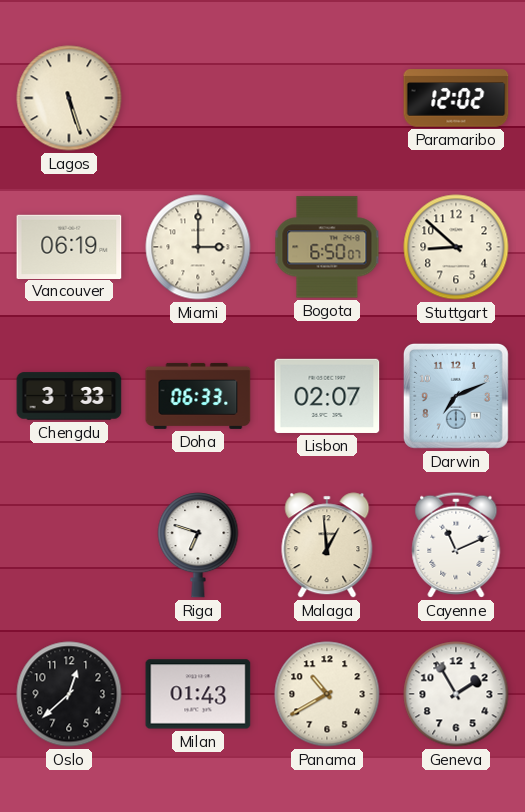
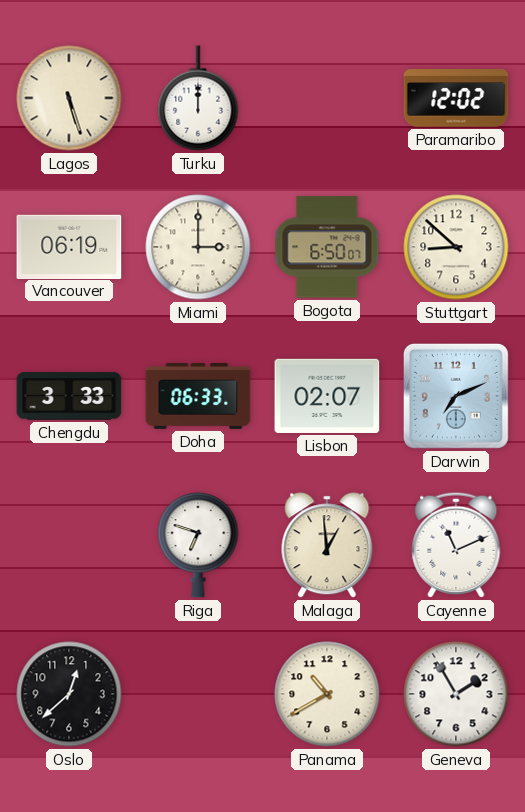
Turku: none -> 12:00
Milan: 01:43 -> none
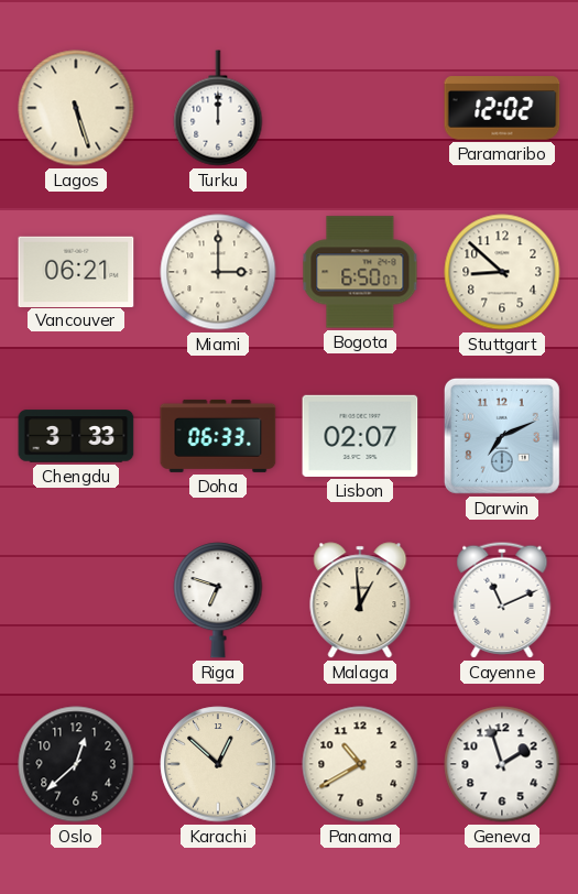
Vancouver: 06:19 -> 06:21
Karachi: none -> 12:52
Geneva: 1:55 -> 1:57
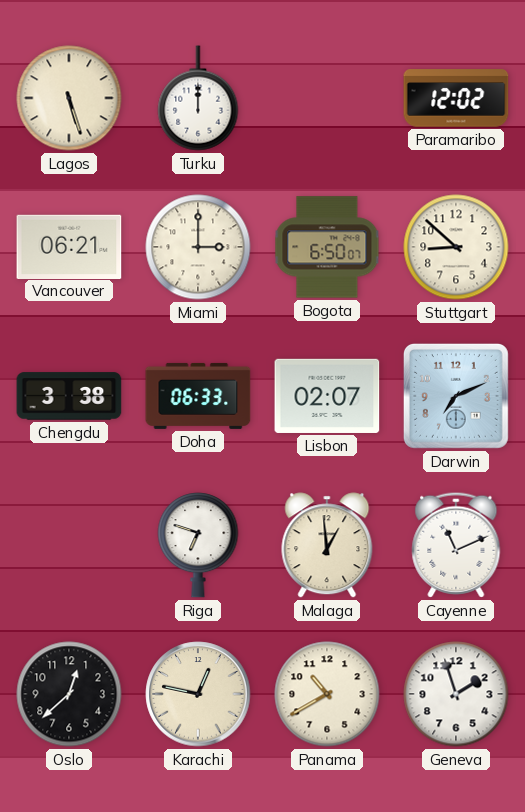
Chengdu: 3:33 -> 3:38
Karachi: 12:52 -> 12:47
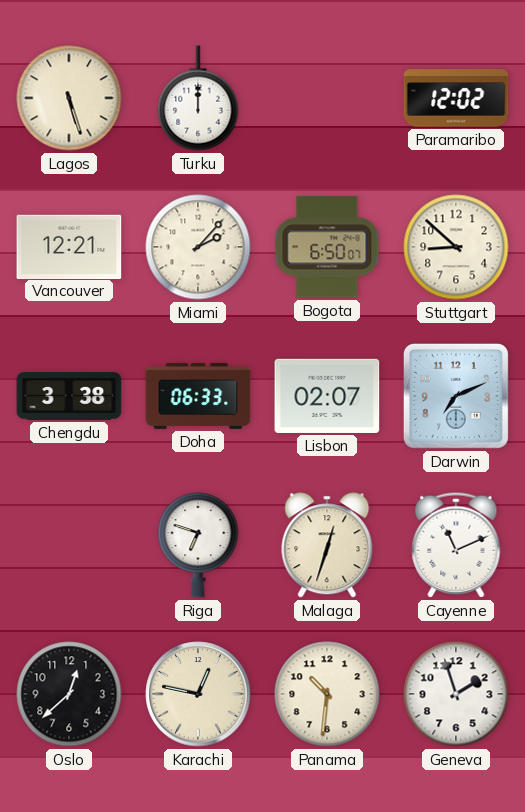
Vancouver: 06:21 -> 12:21
Miami: 3:00 -> 2:07
Malaga: 12:59 -> 12:33
Panama: 10:40 -> 10:31
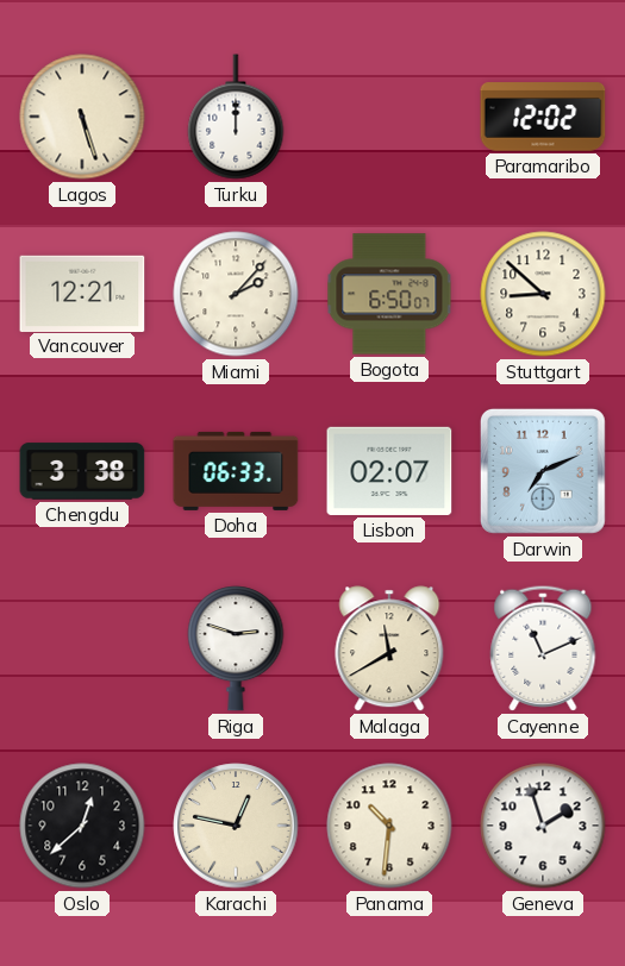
Riga: 6:48 -> 2:48
Malaga: 12:33 -> 11:40
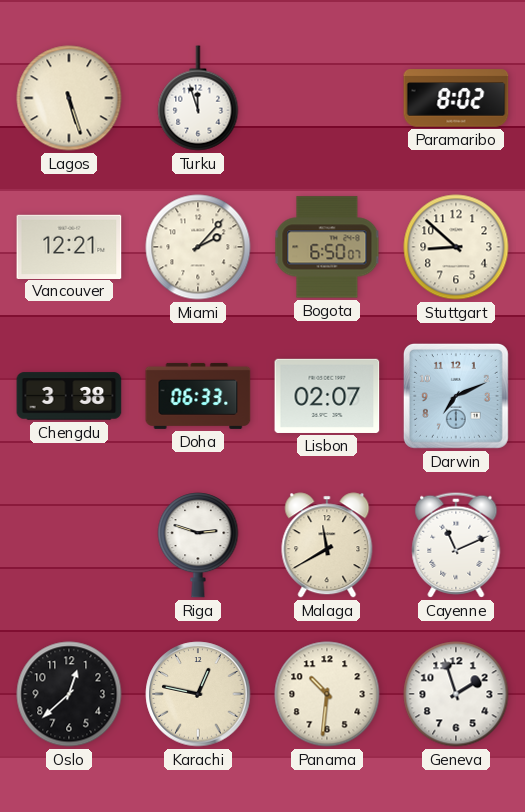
Turku: 12:00 -> 11:57
Paramaribo: 12:02 -> 8:02
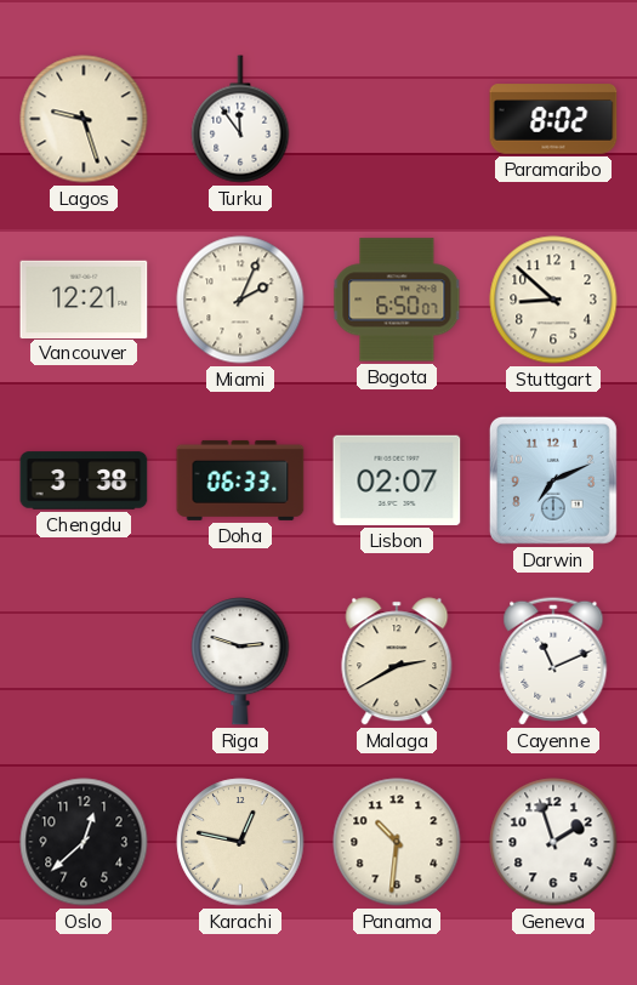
Lagos: 5:27 -> 9:27
Turku: 11:57 -> 11:54
Miami: 2:07 -> 2:04
Malaga: 11:40 -> 2:40
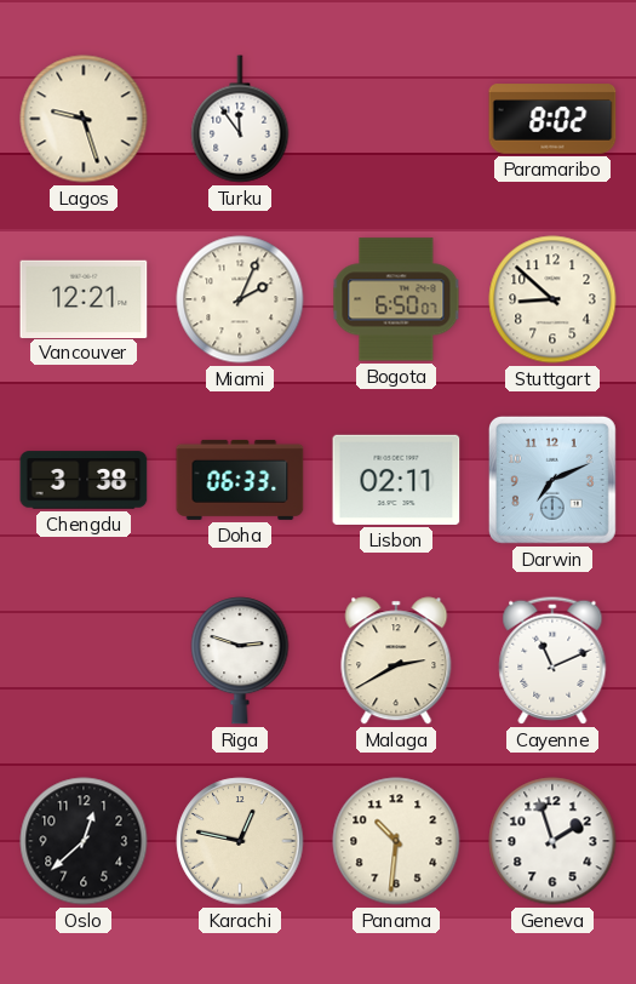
Lisbon: 02:07 -> 02:11
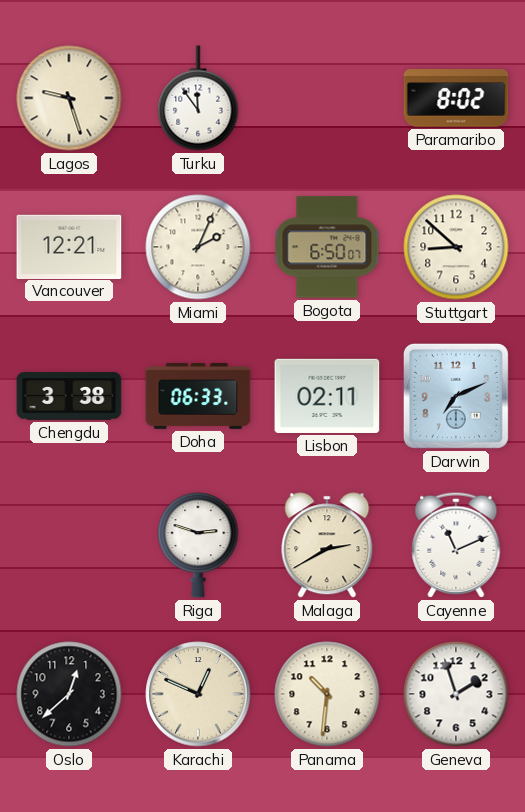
Karachi: 12:47 -> 12:49
